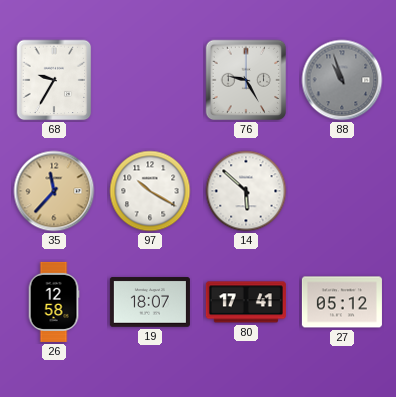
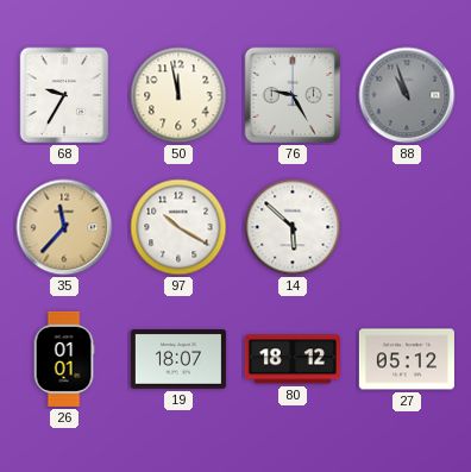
50: none -> 11:58
26: 12:58 -> 01:01
80: 17:41 -> 18:12
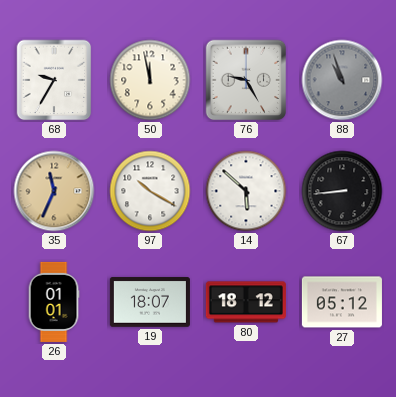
35: 11:37 -> 11:34
67: none -> 8:44
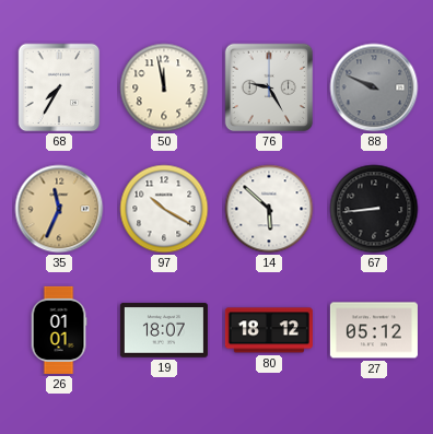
68: 9:35 -> 7:35
88: 10:57 -> 9:49
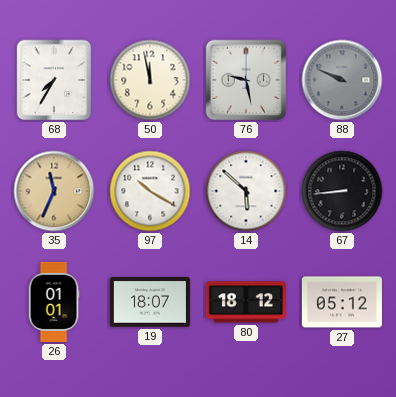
76: 9:25 -> 9:28
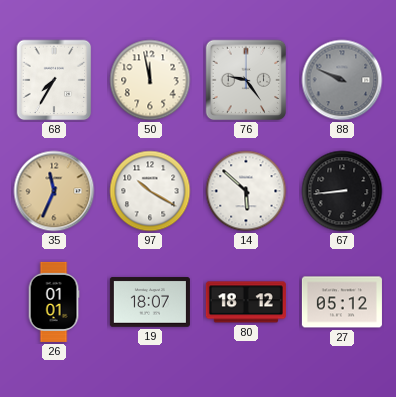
76: 9:28 -> 9:24
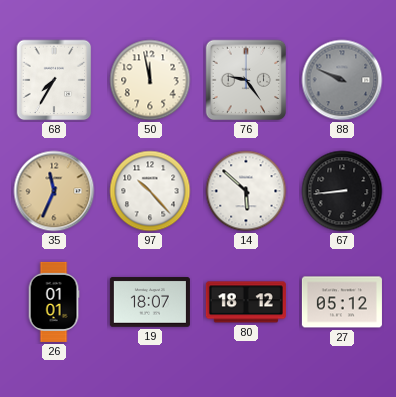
97: 10:20 -> 10:23
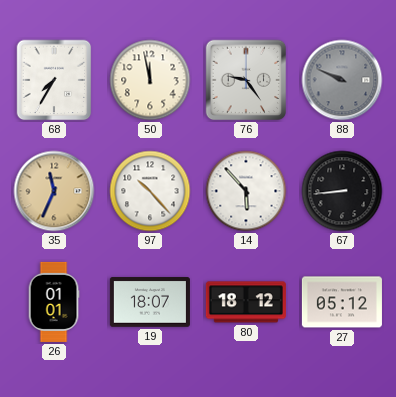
14: 5:52 -> 5:53
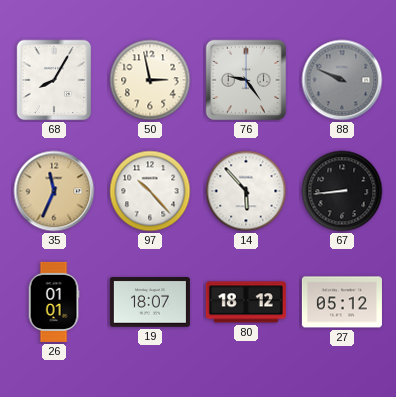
68: 7:35 -> 8:05
50: 11:58 -> 2:58
